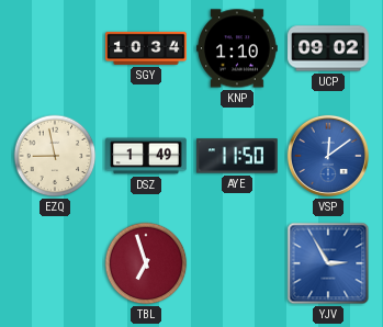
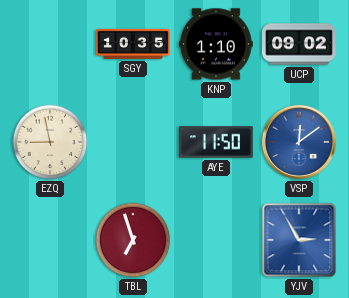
SGY: 10:34 -> 10:35
DSZ: 1:49 -> none
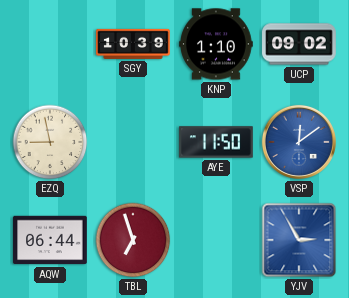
SGY: 10:35 -> 10:39
AQW: none -> 06:44
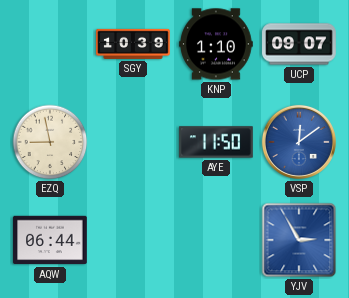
UCP: 09:02 -> 09:07
TBL: 6:57 -> none
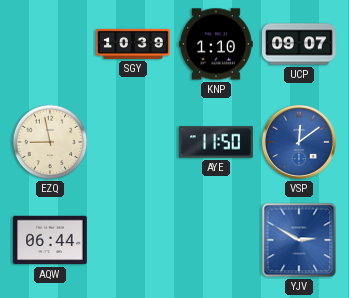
YJV: 2:55 -> 2:50
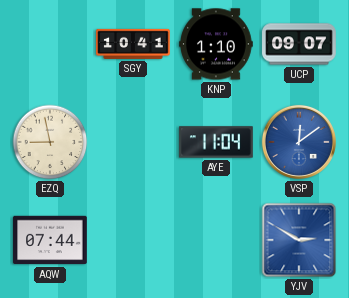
SGY: 10:39 -> 10:41
AYE: 11:50 -> 11:04
AQW: 06:44 -> 07:44
